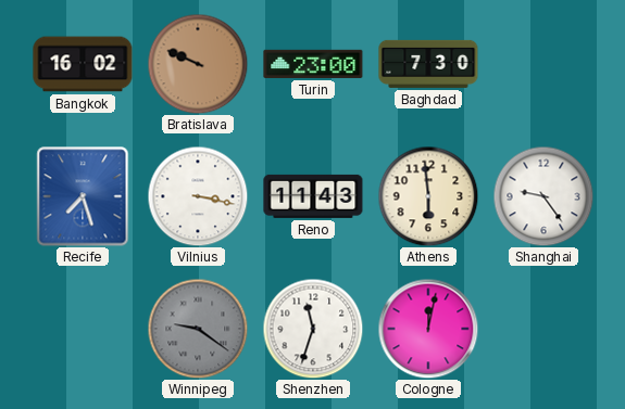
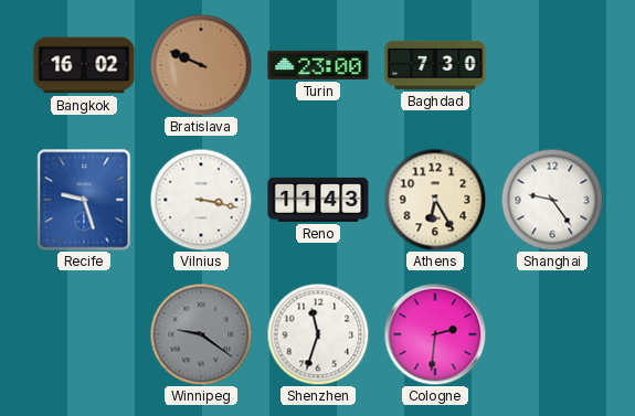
Recife: 7:27 -> 9:27
Athens: 5:59 -> 6:25
Cologne: 12:02 -> 2:31
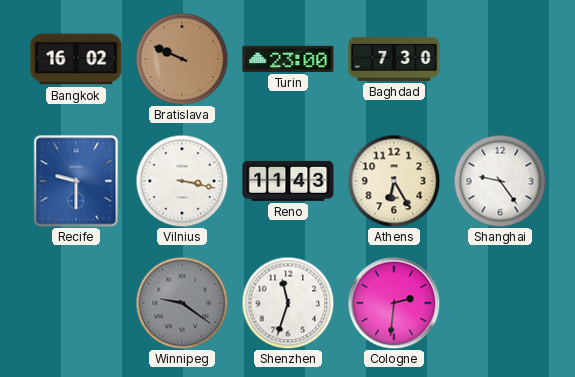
Recife: 9:27 -> 9:30
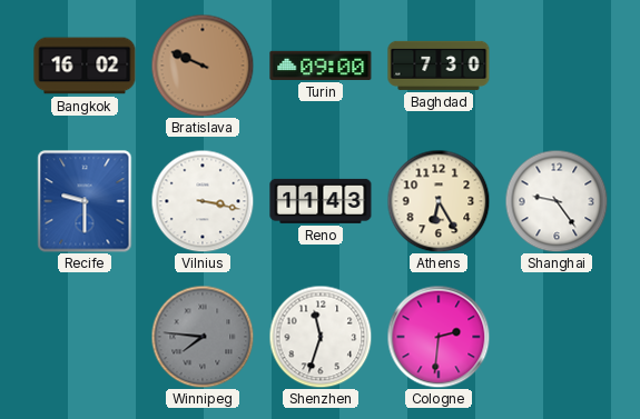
Turin: 23:00 -> 09:00
Winnipeg: 9:21 -> 7:46
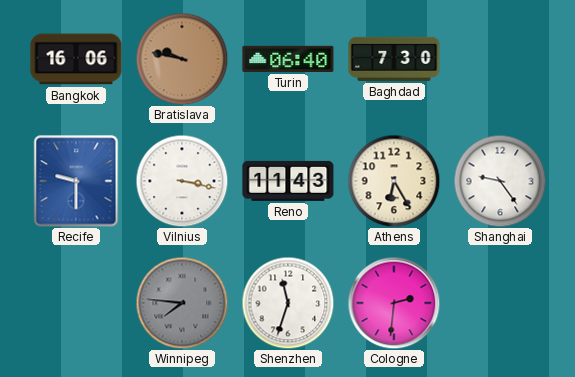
Bangkok: 16:02 -> 16:06
Bratislava: 9:49 -> 9:47
Turin: 09:00 -> 06:40
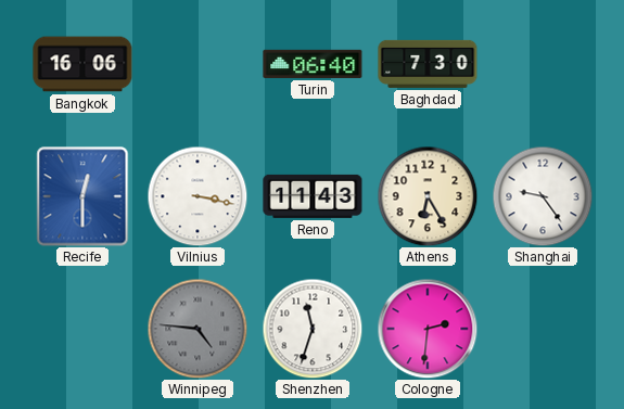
Bratislava: 9:47 -> none
Recife: 9:30 -> 12:30
Winnipeg: 7:46 -> 4:46
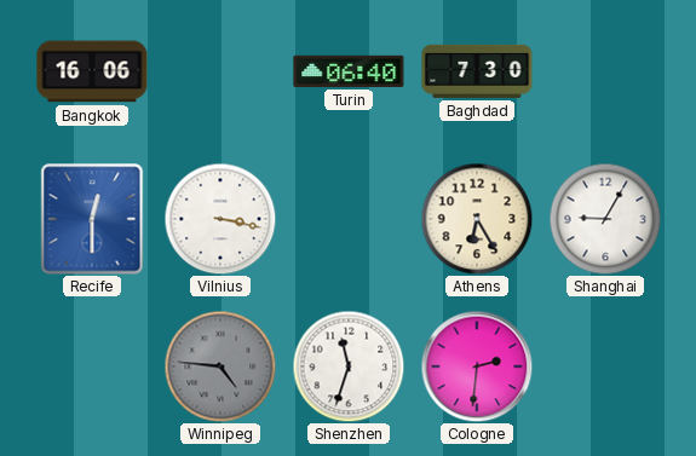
Reno: 11:43 -> none
Shanghai: 9:24 -> 9:05
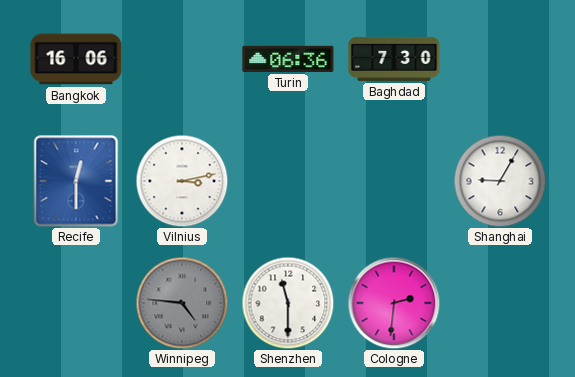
Turin: 06:40 -> 06:36
Vilnius: 3:17 -> 3:13
Athens: 6:25 -> none
Shenzhen: 11:33 -> 11:30
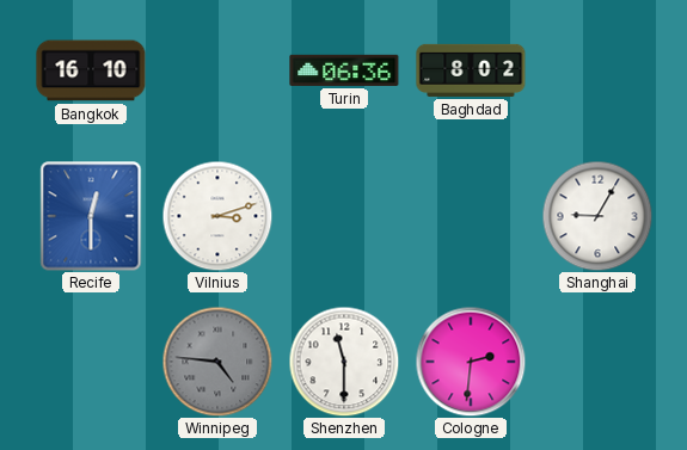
Bangkok: 16:06 -> 16:10
Baghdad: 7:30 -> 8:02
Vilnius: 3:13 -> 3:12
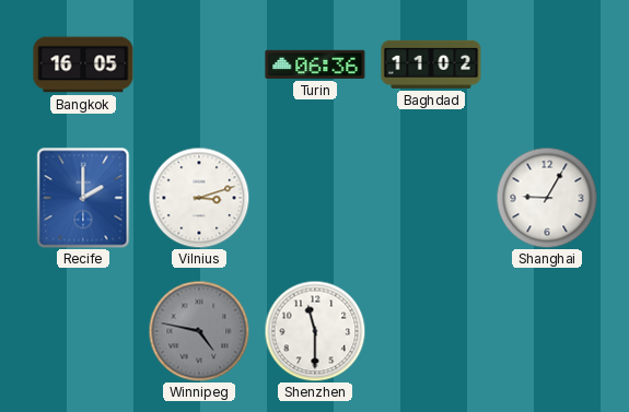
Bangkok: 16:10 -> 16:05
Baghdad: 8:02 -> 11:02
Recife: 12:30 -> 2:00
Winnipeg: 4:46 -> 4:47
Cologne: 2:31 -> none
